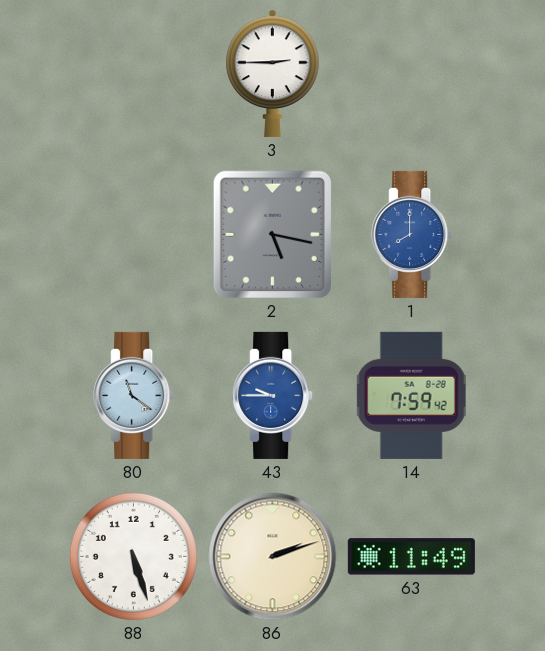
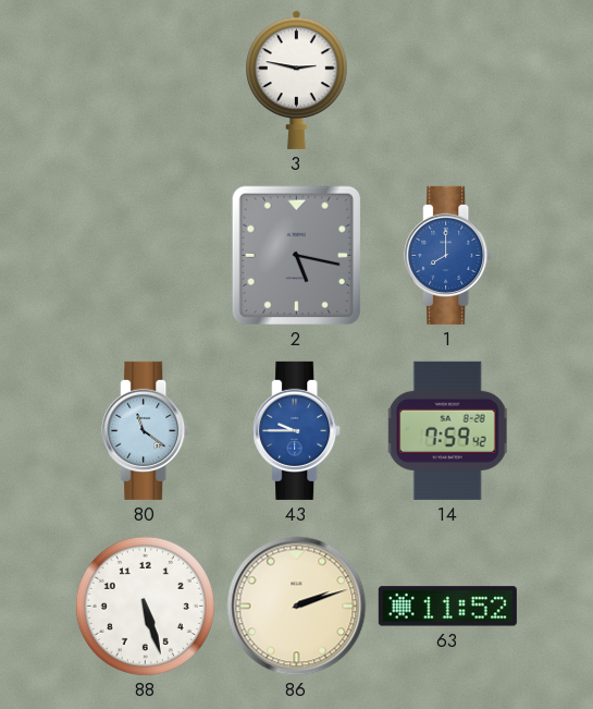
3: 2:45 -> 2:47
63: 11:49 -> 11:52
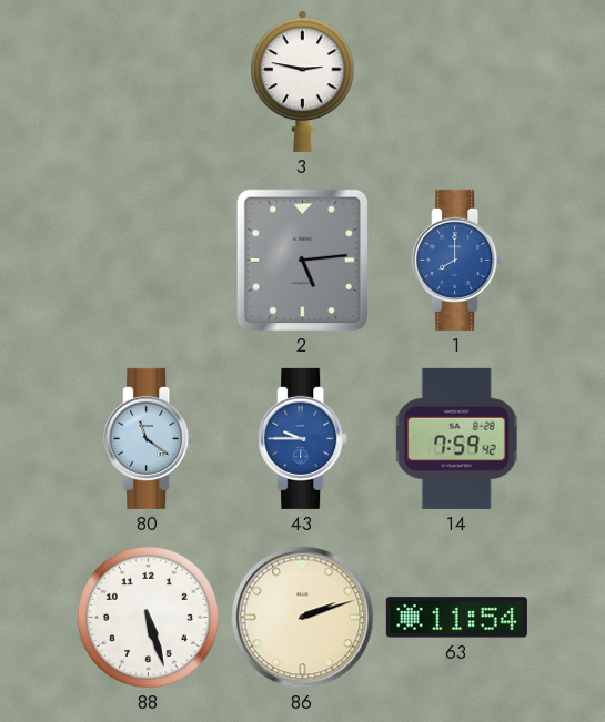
2: 5:17 -> 5:14
63: 11:52 -> 11:54
